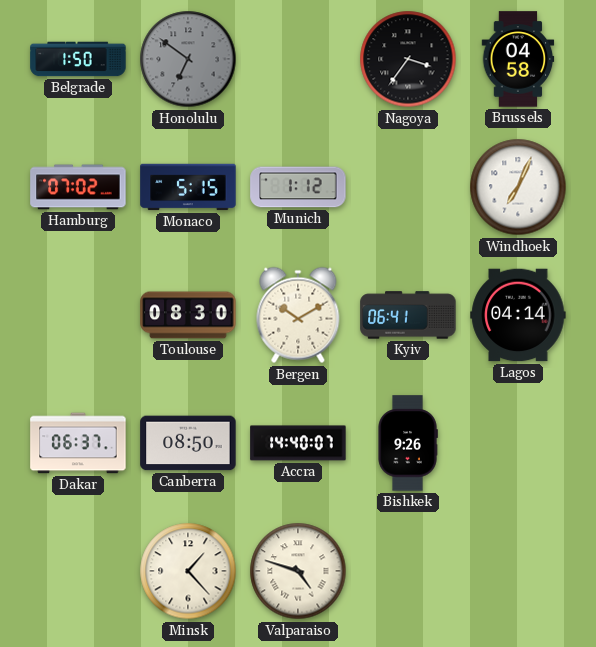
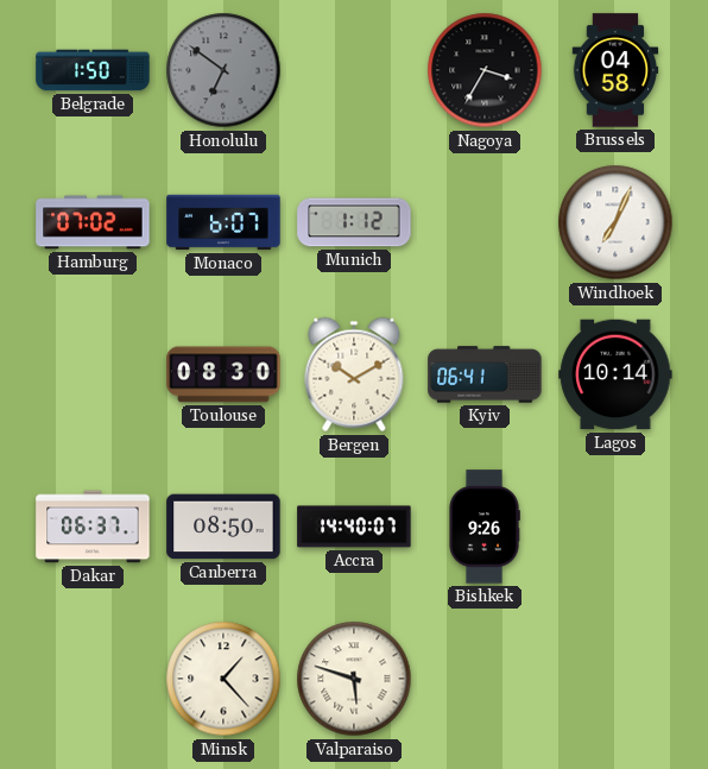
Nagoya: 3:36 -> 3:35
Monaco: 5:15 -> 6:07
Lagos: 04:14 -> 10:14
Valparaiso: 4:48 -> 5:48
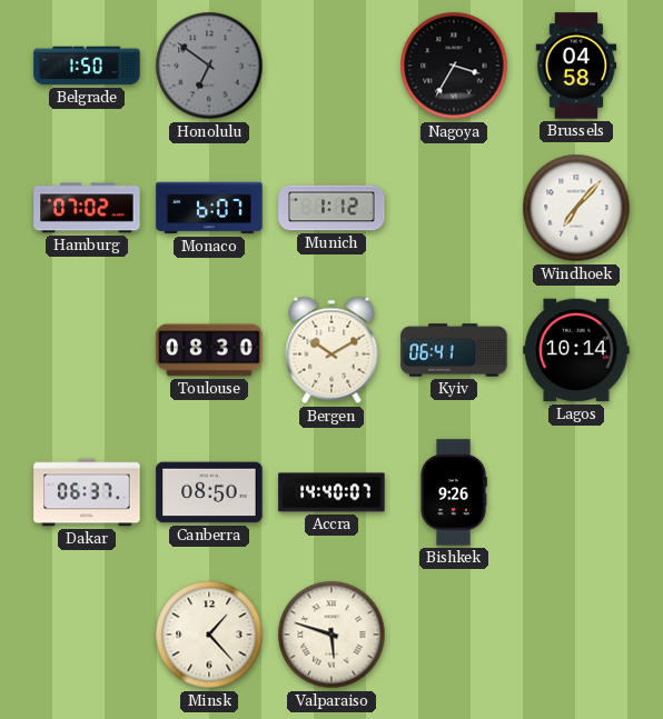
Windhoek: 7:04 -> 7:07
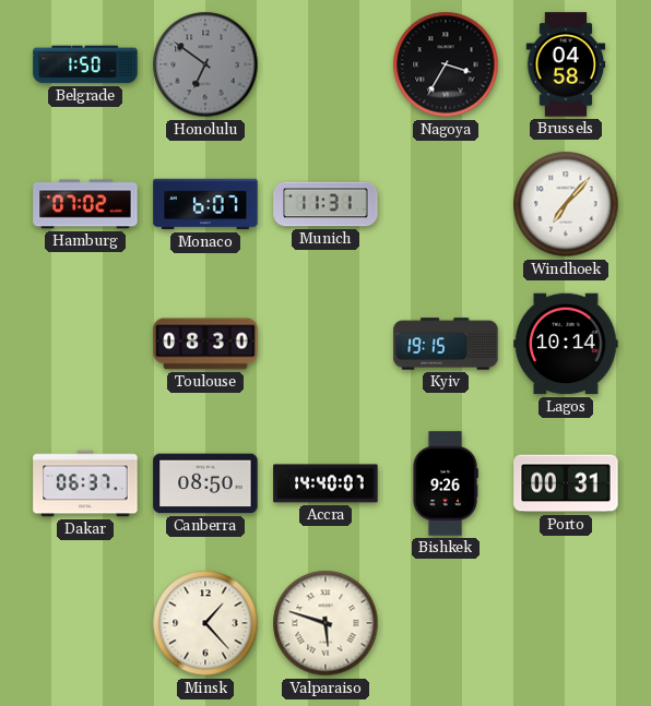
Munich: 1:12 -> 11:31
Bergen: 10:10 -> none
Kyiv: 06:41 -> 19:15
Porto: none -> 00:31
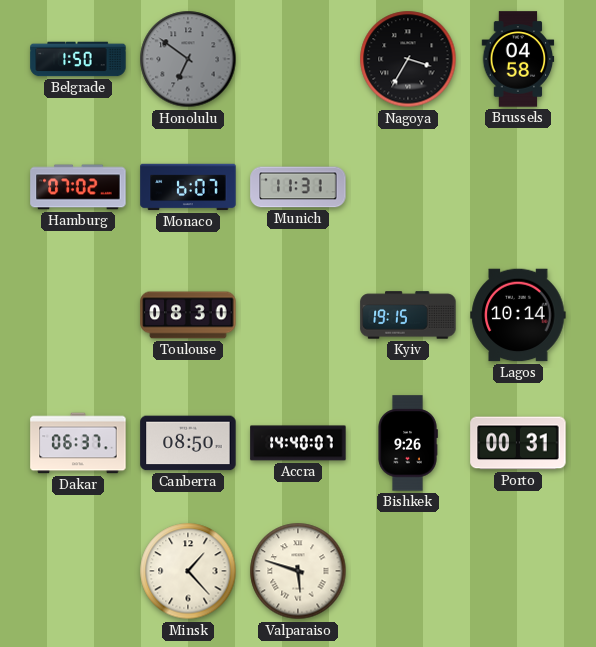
Windhoek: 7:07 -> none
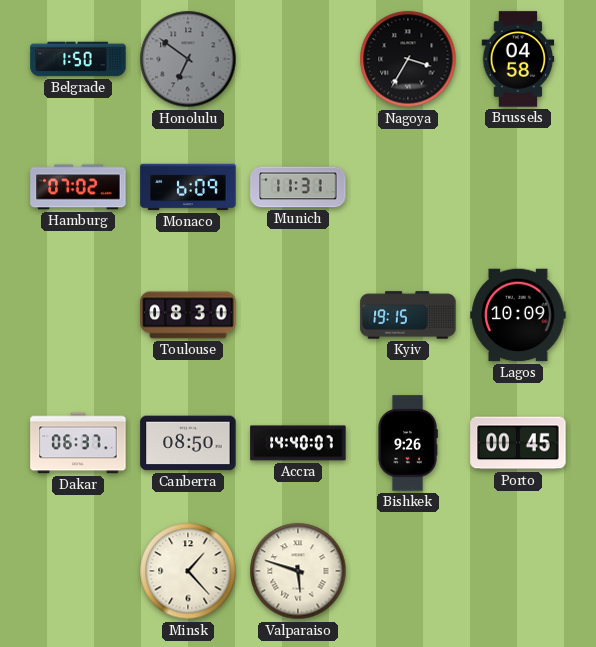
Monaco: 6:07 -> 6:09
Lagos: 10:14 -> 10:09
Porto: 00:31 -> 00:45
